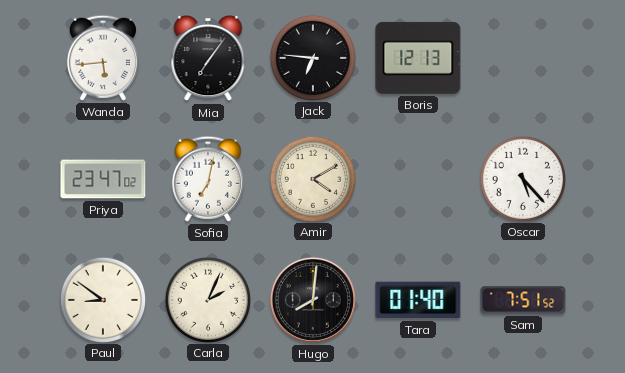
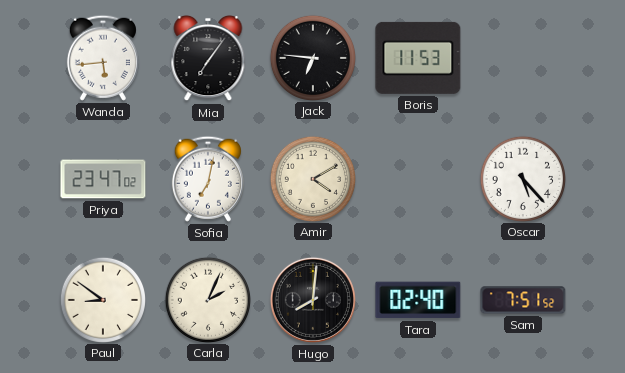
Boris: 12:13 -> 11:53
Tara: 01:40 -> 02:40
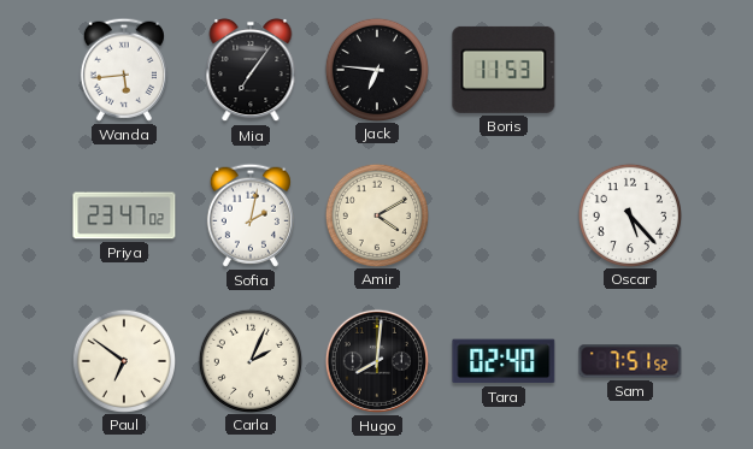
Sofia: 7:02 -> 2:02
Paul: 8:51 -> 6:51
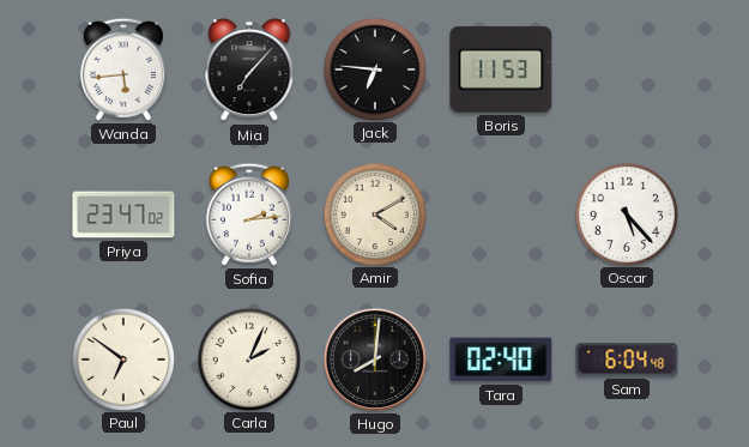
Mia: 7:06 -> 7:07
Sofia: 2:02 -> 2:14
Sam: 7:51 -> 6:04
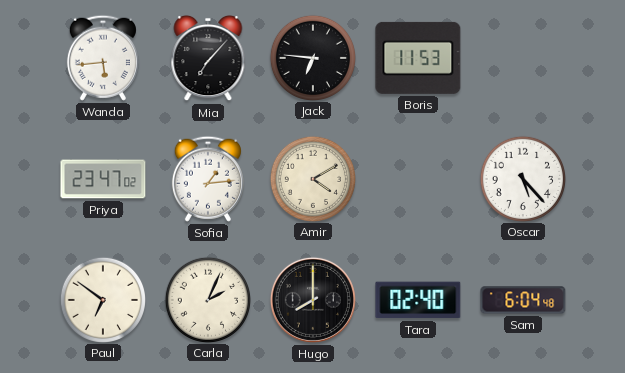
Sofia: 2:14 -> 1:14
Hugo: 8:01 -> 8:00
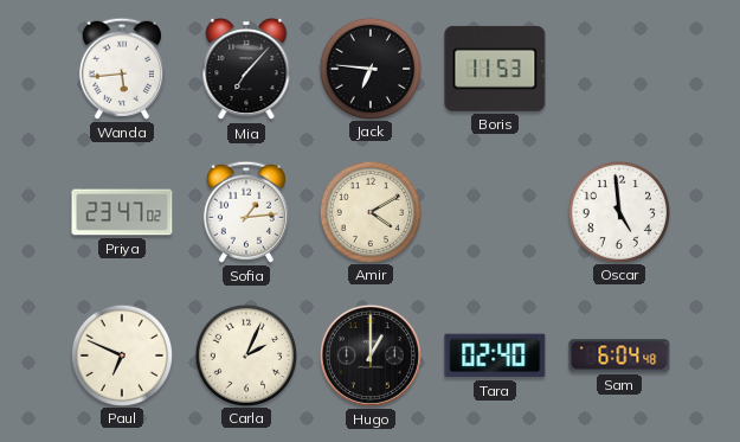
Oscar: 5:23 -> 4:59
Paul: 6:51 -> 6:49
Hugo: 8:00 -> 1:00
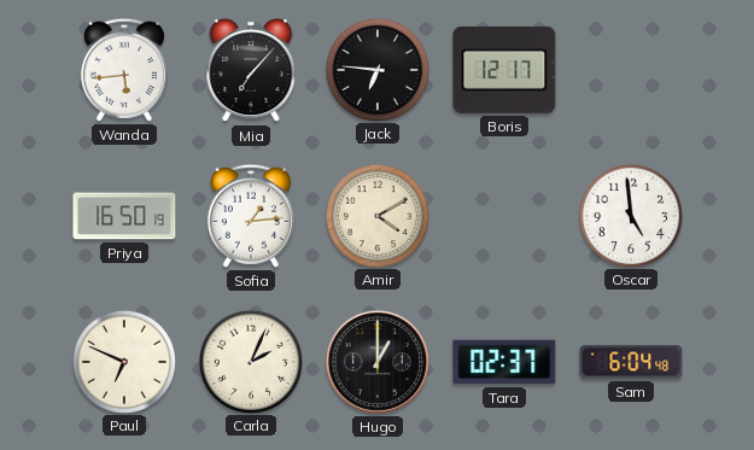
Boris: 11:53 -> 12:17
Priya: 23:47 -> 16:50
Tara: 02:40 -> 02:37
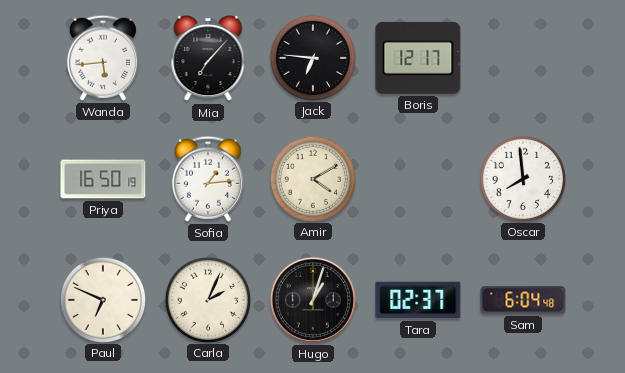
Oscar: 4:59 -> 7:59
Hugo: 1:00 -> 1:03
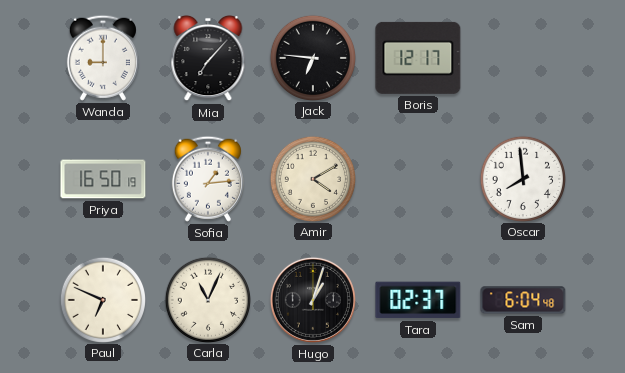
Wanda: 5:44 -> 9:00
Carla: 2:04 -> 11:04
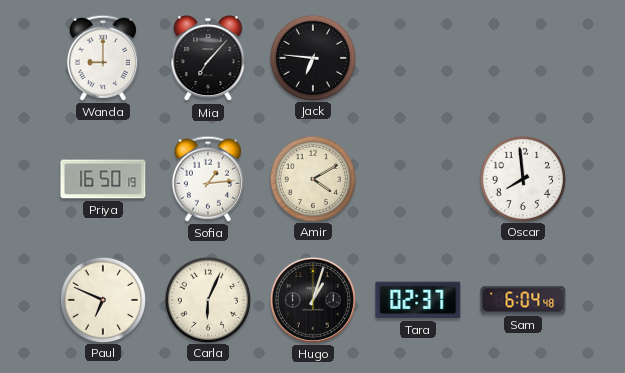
Boris: 12:17 -> none
Carla: 11:04 -> 6:04
